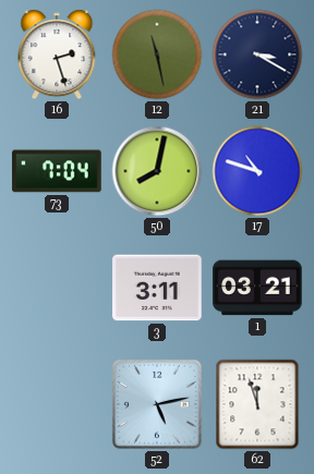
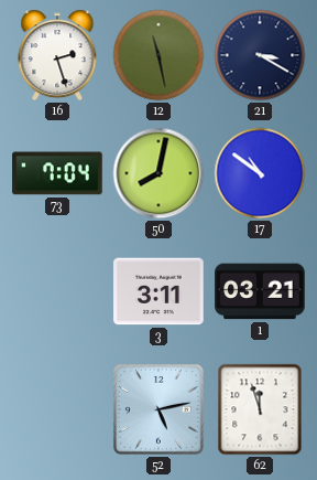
17: 10:48 -> 10:51
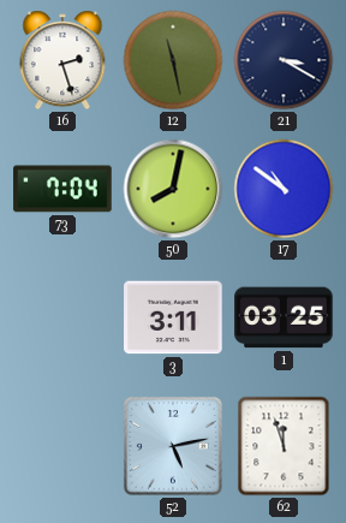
1: 03:21 -> 03:25
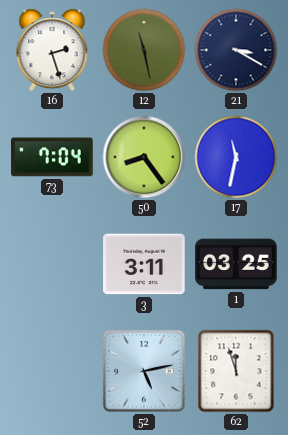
50: 8:02 -> 8:24
17: 10:51 -> 11:32
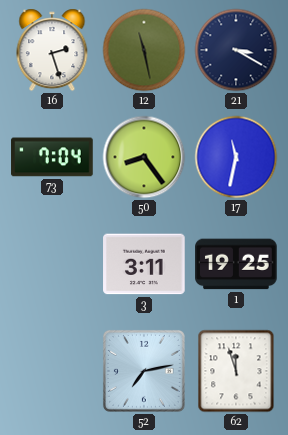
1: 03:25 -> 19:25
52: 5:13 -> 7:13
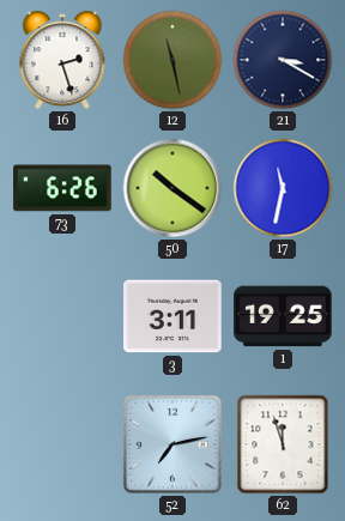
73: 7:04 -> 6:26
50: 8:24 -> 10:21
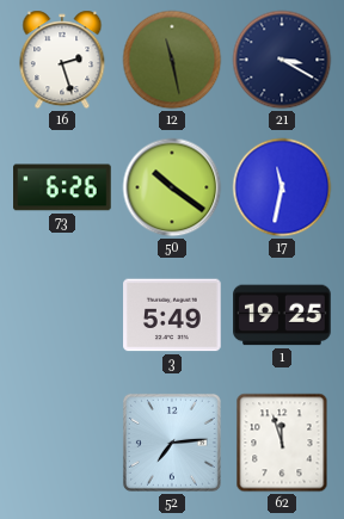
3: 3:11 -> 5:49
52: 7:13 -> 7:14
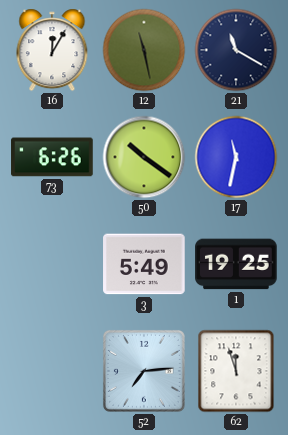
16: 2:27 -> 12:05
21: 3:20 -> 11:20
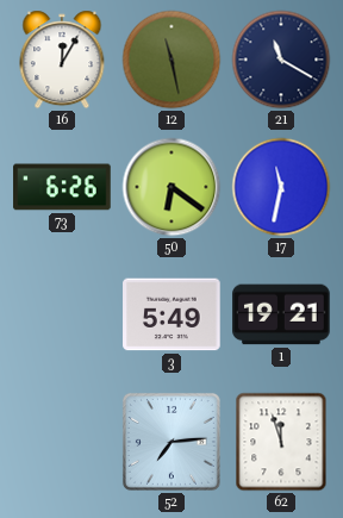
50: 10:21 -> 6:21
1: 19:25 -> 19:21
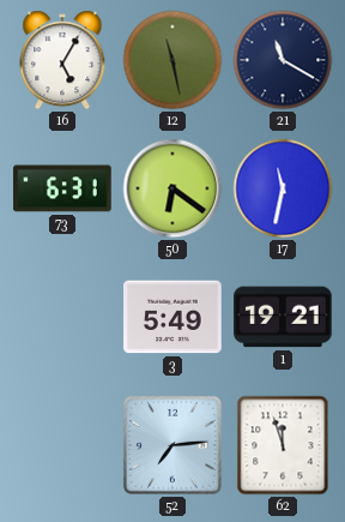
16: 12:05 -> 5:05
73: 6:26 -> 6:31
